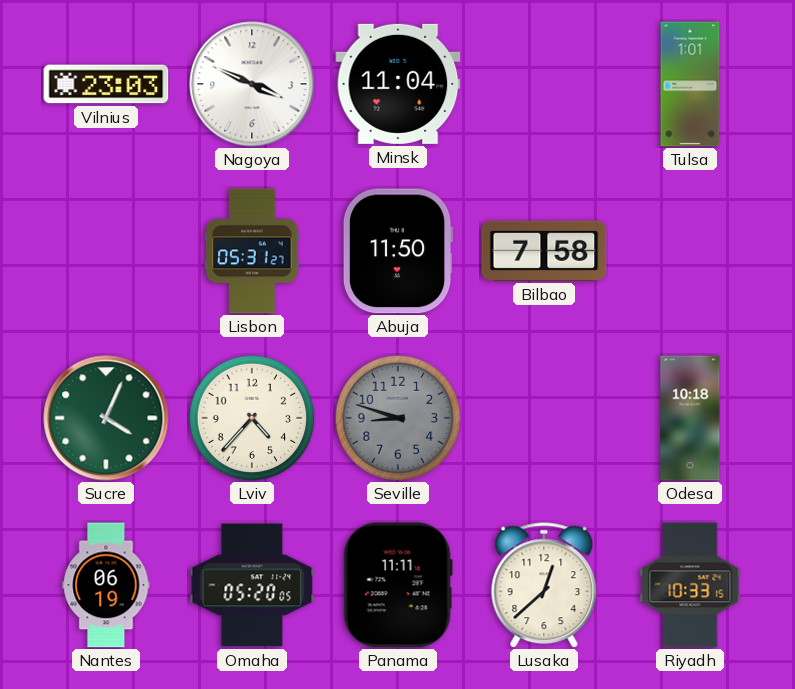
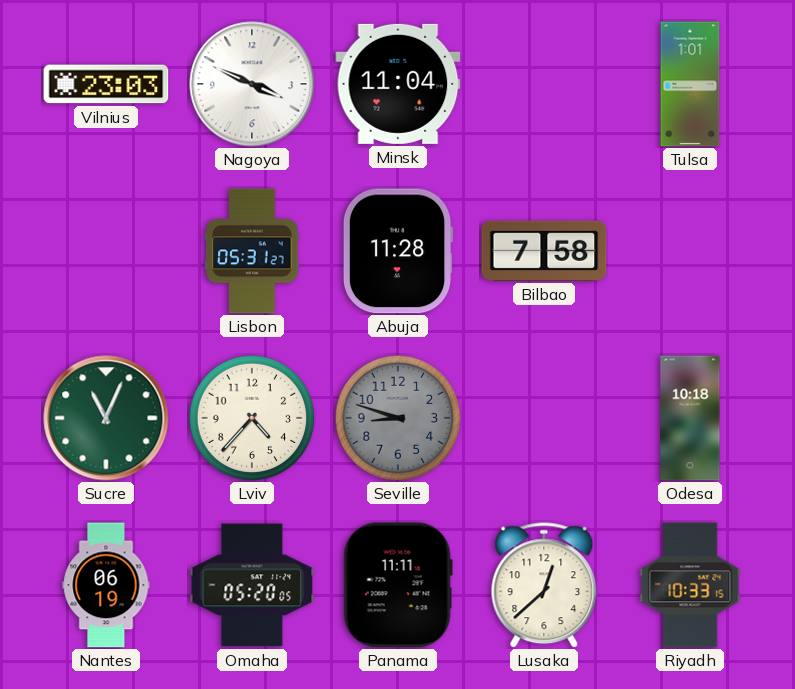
Abuja: 11:50 -> 11:28
Sucre: 4:04 -> 11:04
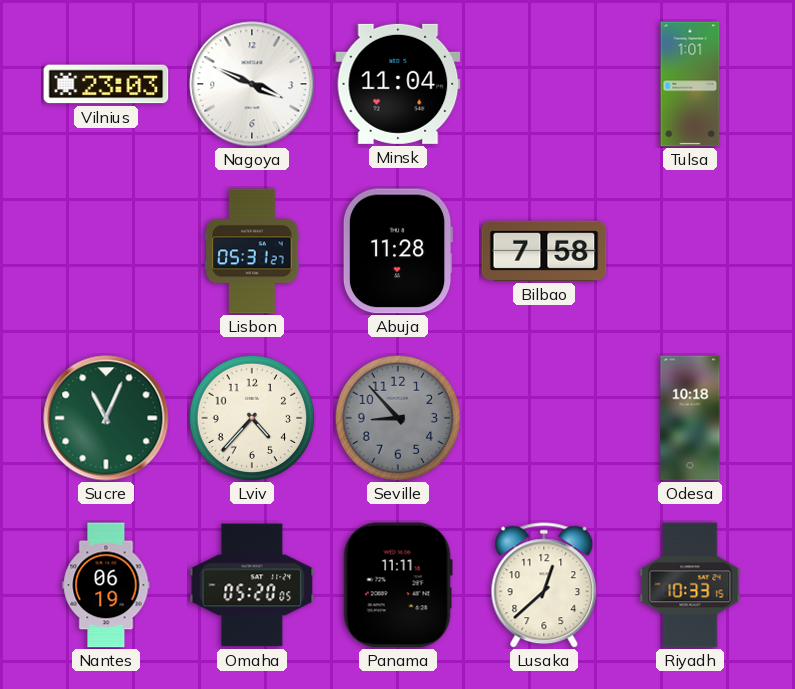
Seville: 8:48 -> 8:53
